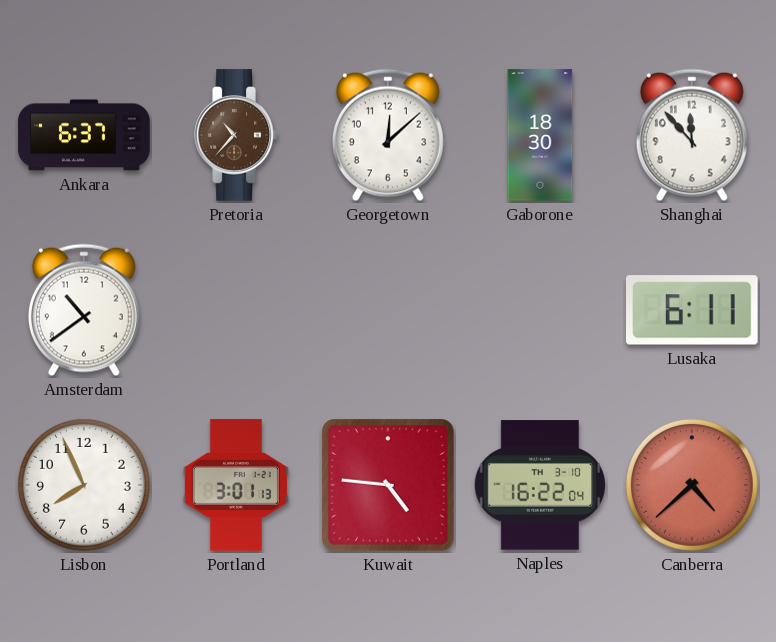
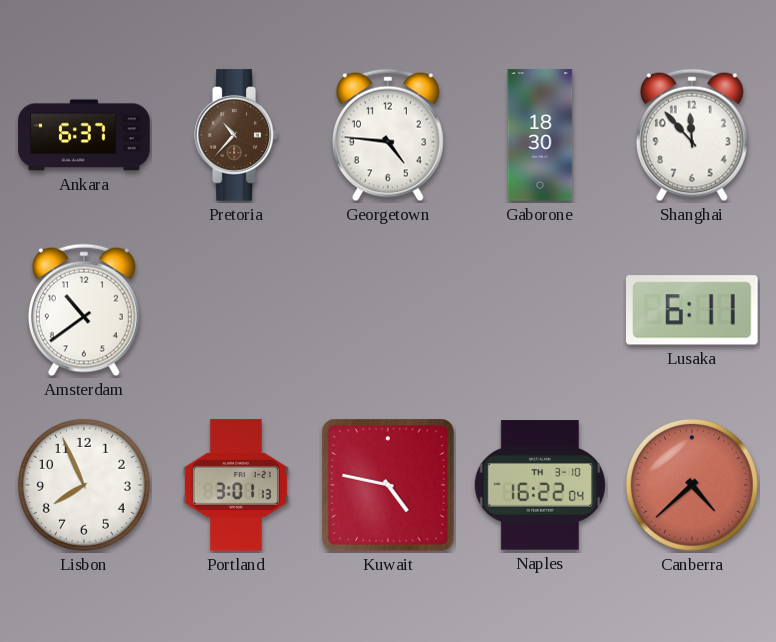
Georgetown: 12:08 -> 4:46
Kuwait: 4:46 -> 4:47
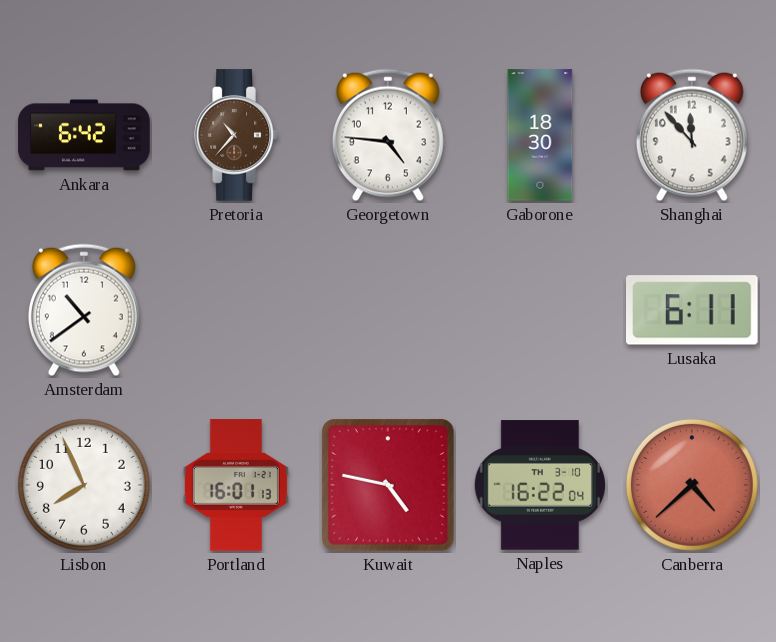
Ankara: 6:37 -> 6:42
Portland: 3:01 -> 16:01
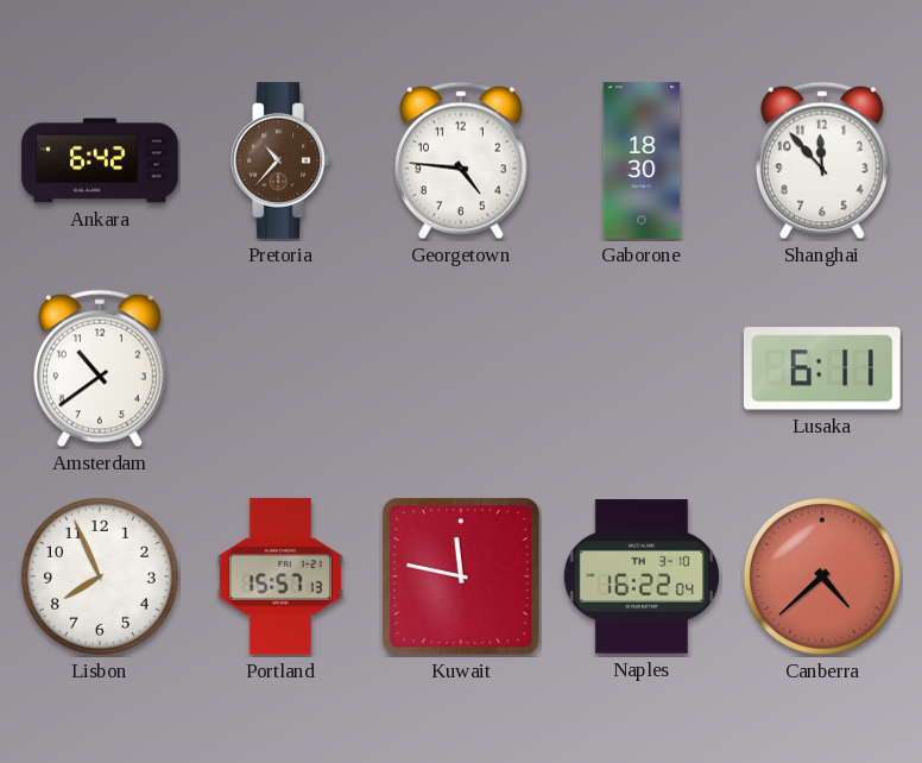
Portland: 16:01 -> 15:57
Kuwait: 4:47 -> 11:47
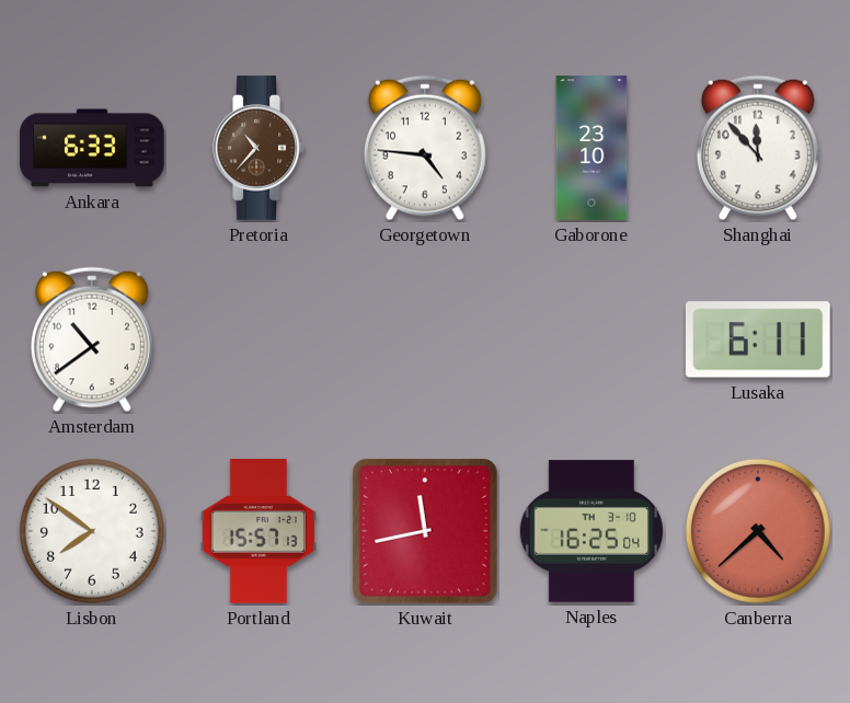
Ankara: 6:42 -> 6:33
Gaborone: 18:30 -> 23:10
Lisbon: 7:56 -> 7:51
Kuwait: 11:47 -> 11:43
Naples: 16:22 -> 16:25
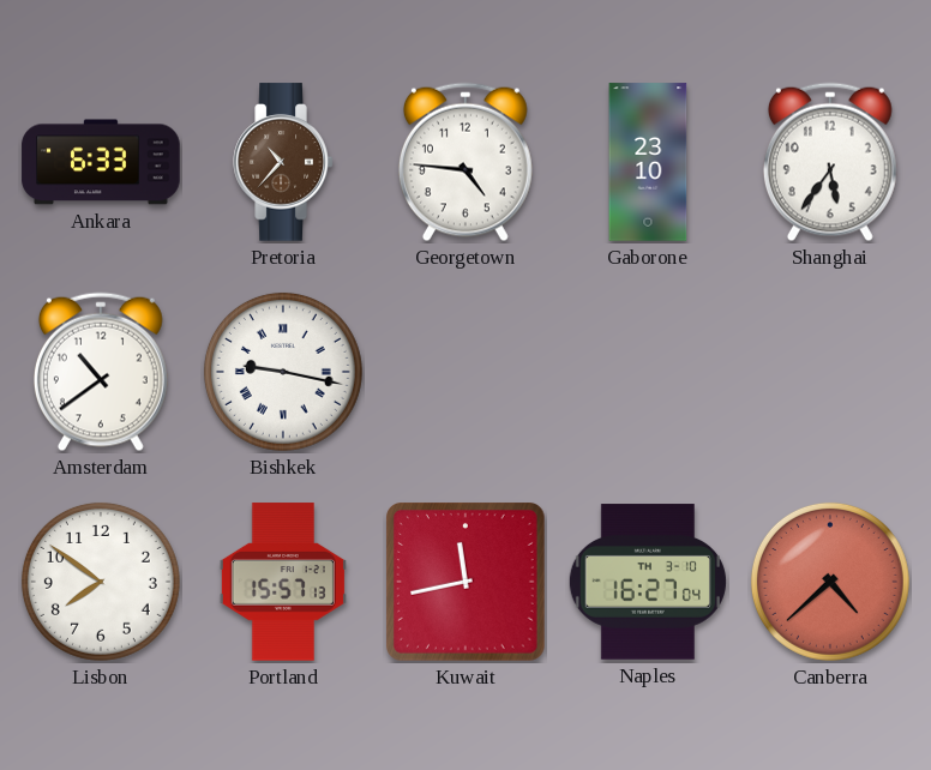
Shanghai: 11:53 -> 5:36
Bishkek: none -> 9:17
Lusaka: 6:11 -> none
Naples: 16:25 -> 16:27
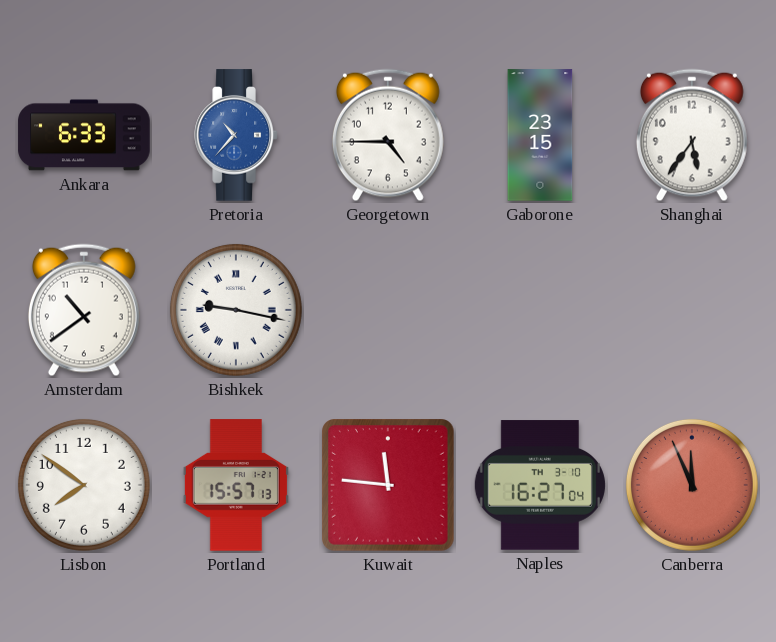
Pretoria dial: brown -> blue
Georgetown: 4:46 -> 4:45
Gaborone: 23:10 -> 23:15
Kuwait: 11:43 -> 11:46
Canberra: 4:38 -> 11:56
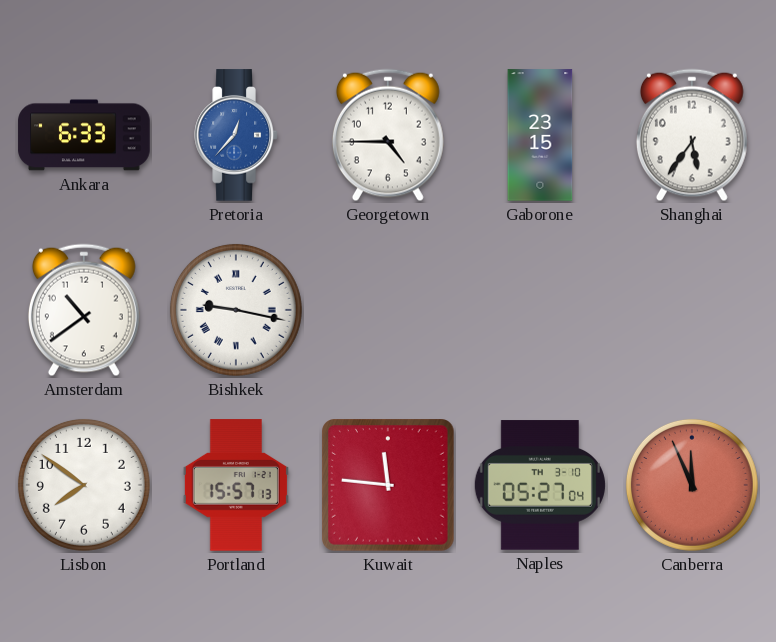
Pretoria: 10:37 -> 12:37
Naples: 16:27 -> 05:27
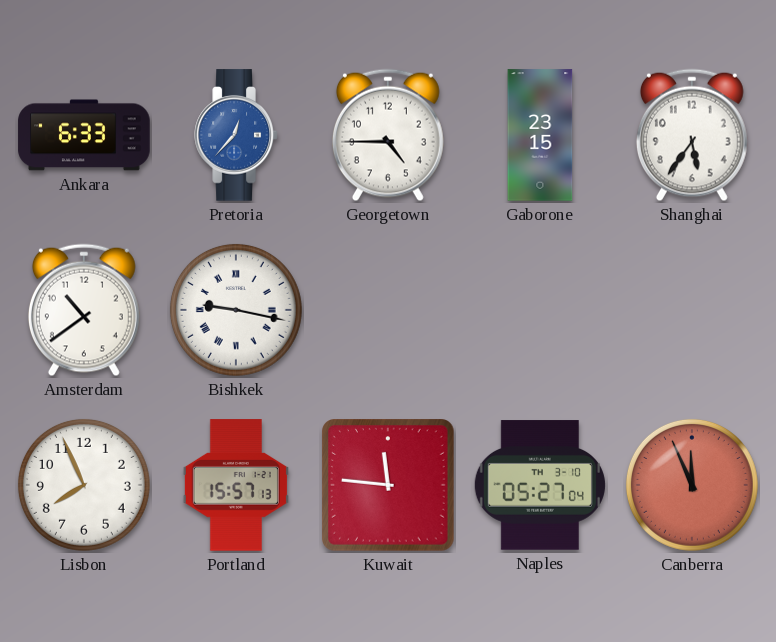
Lisbon: 7:51 -> 7:56
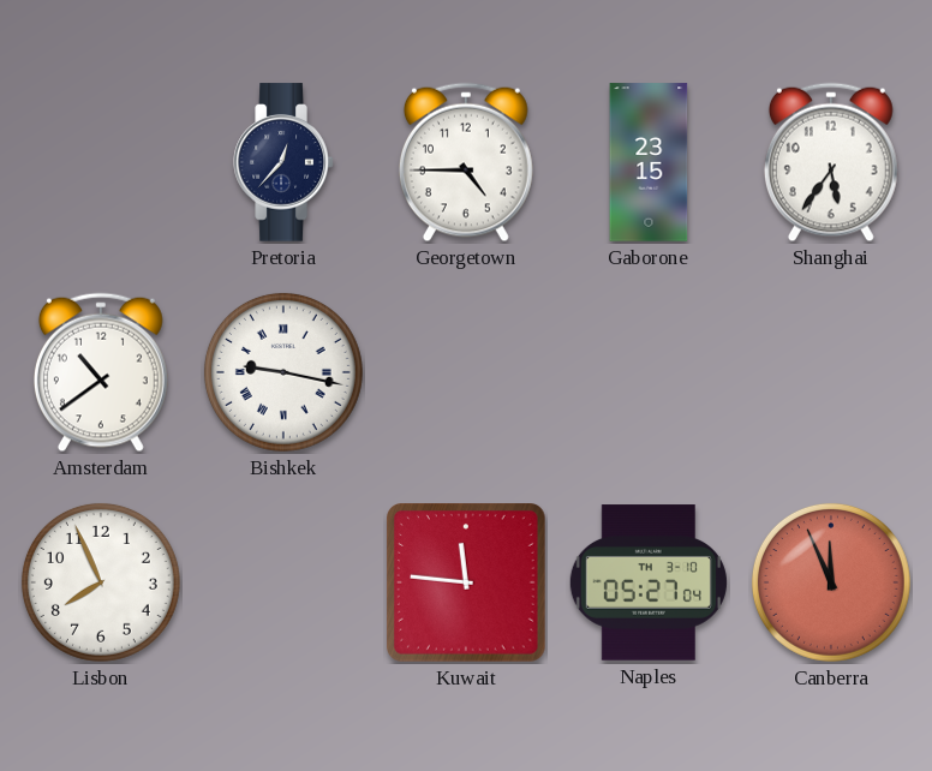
Ankara: 6:33 -> none
Pretoria dial: blue -> navy
Portland: 15:57 -> none
